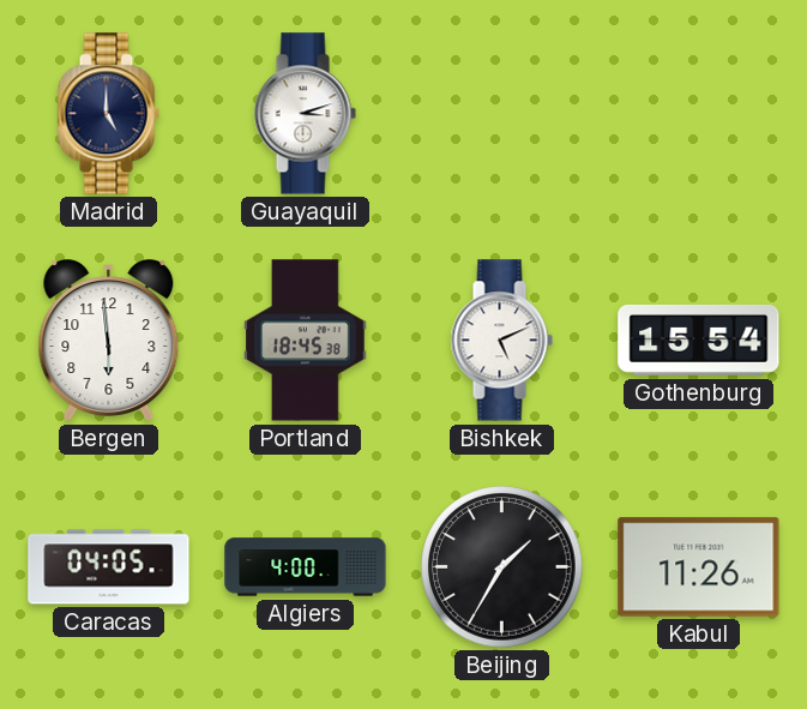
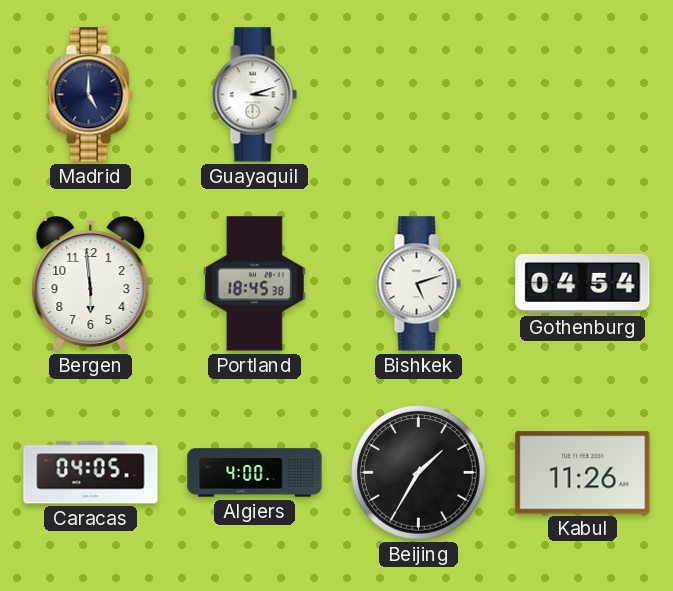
Bishkek: 5:11 -> 5:12
Gothenburg: 15:54 -> 04:54
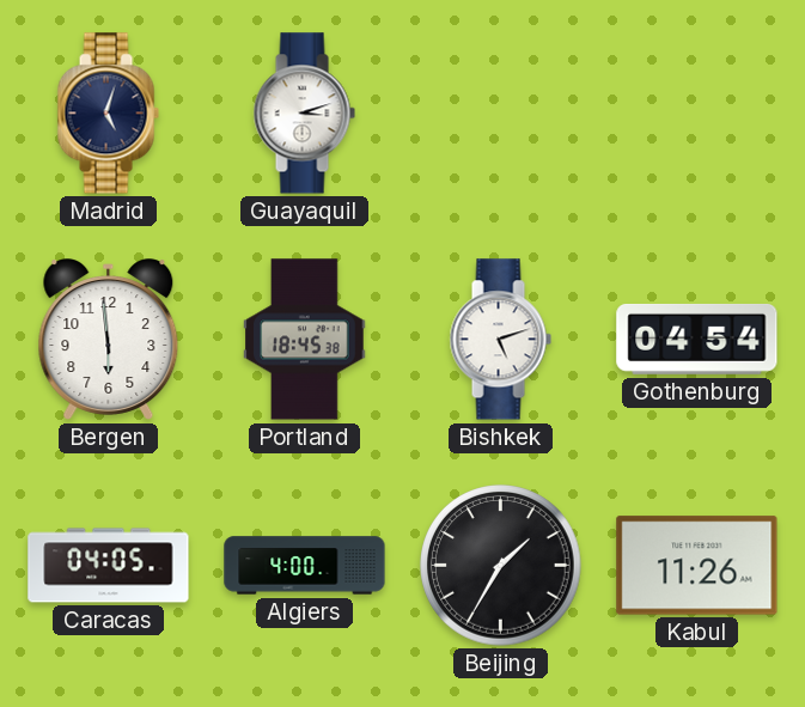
Madrid: 5:00 -> 5:03
